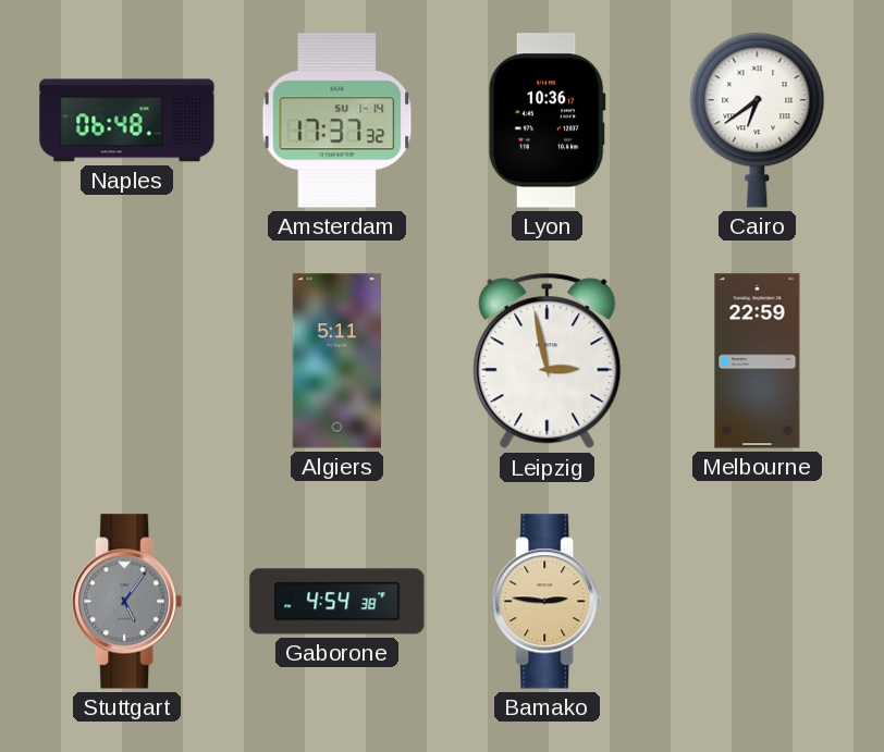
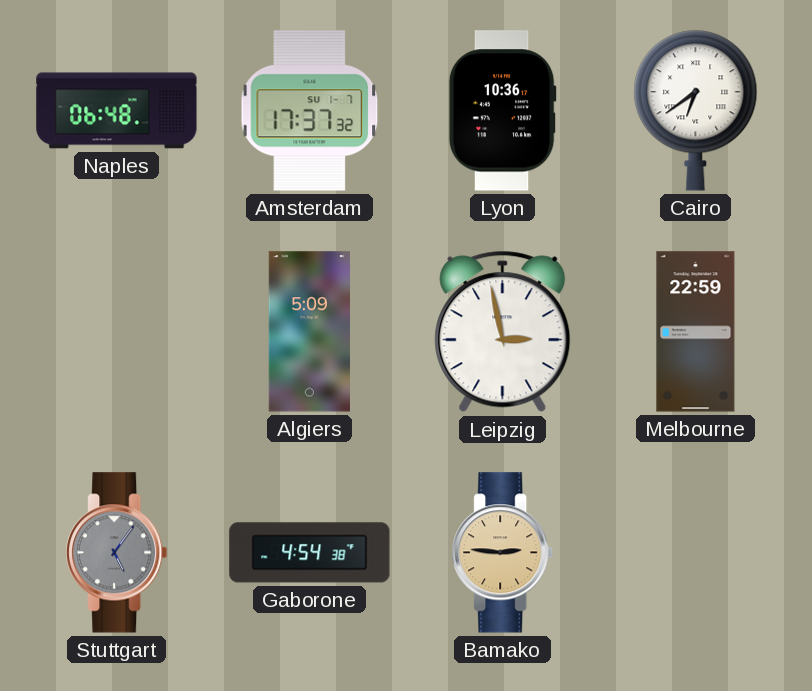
Amsterdam date: SU 1-14 -> SU 1-7
Algiers: 5:11 -> 5:09
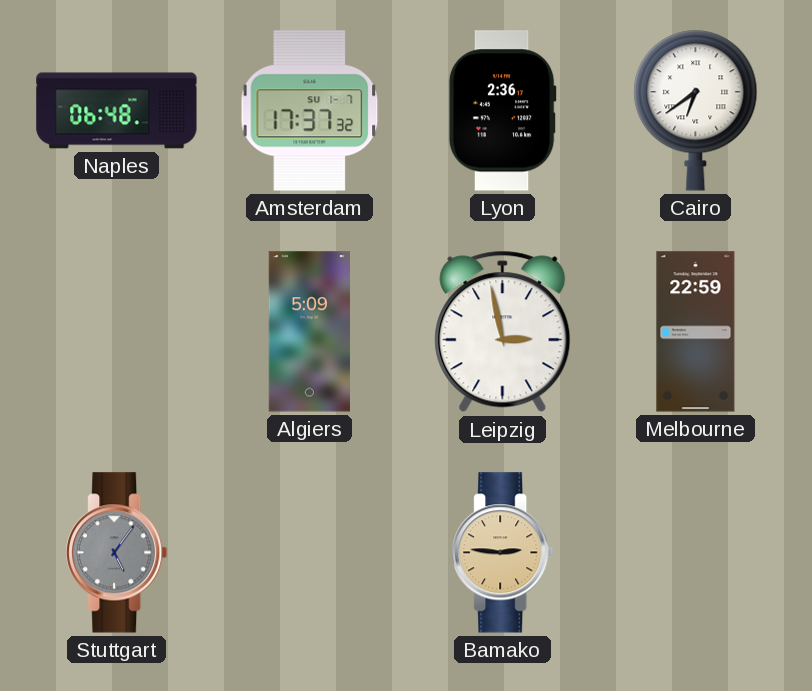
Lyon: 10:36 -> 2:36
Gaborone: 4:54 -> none
